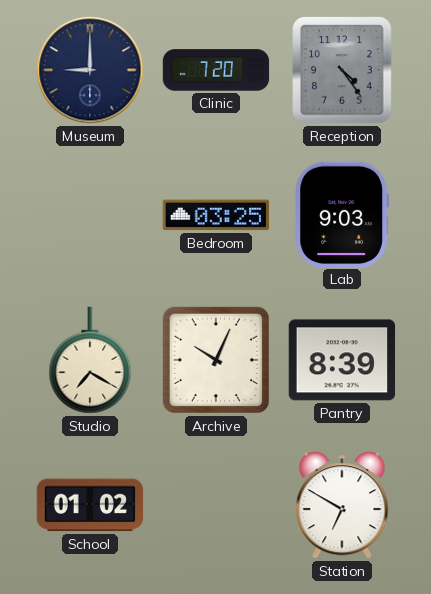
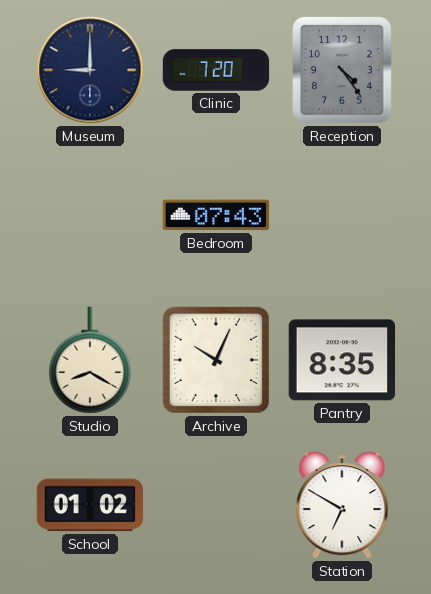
Bedroom: 03:25 -> 07:43
Lab: 9:03 -> none
Studio: 7:20 -> 8:20
Pantry: 8:39 -> 8:35
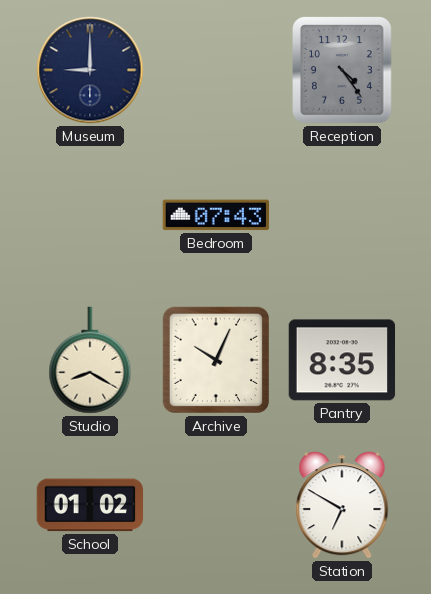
Clinic: 7:20 -> none
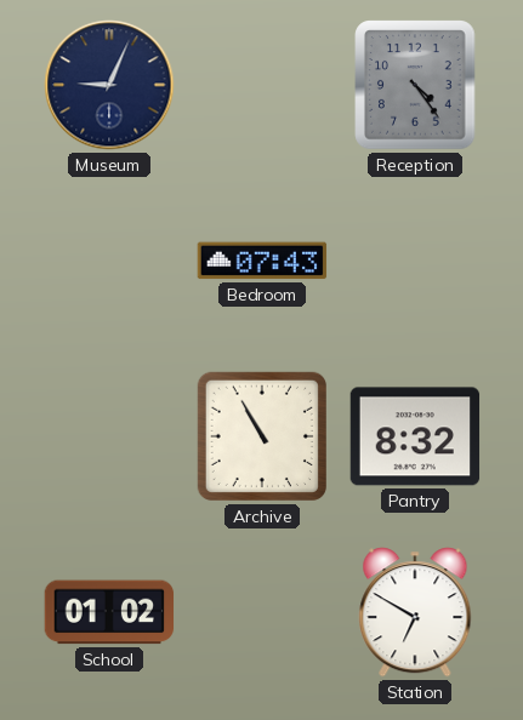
Museum: 9:00 -> 9:04
Studio: 8:20 -> none
Archive: 10:04 -> 10:55
Pantry: 8:35 -> 8:32
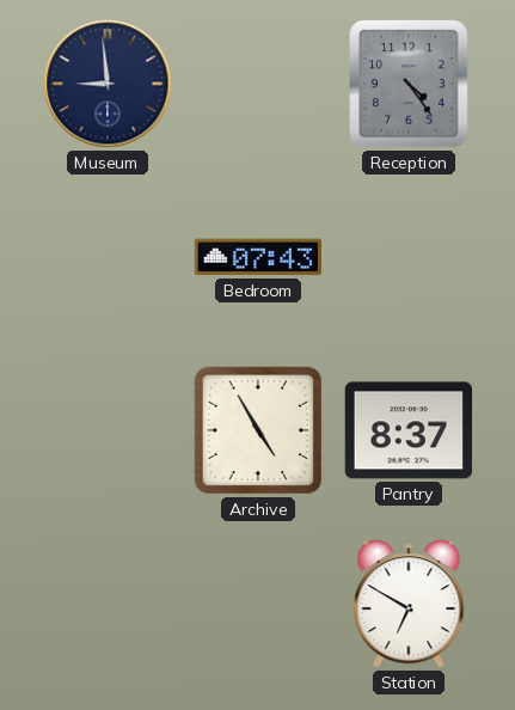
Museum: 9:04 -> 8:59
Archive: 10:55 -> 4:55
Pantry: 8:32 -> 8:37
School: 01:02 -> none
